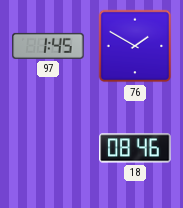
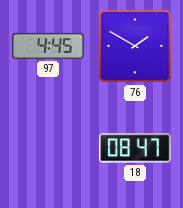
97: 1:45 -> 4:45
18: 08:46 -> 08:47
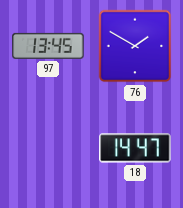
97: 4:45 -> 13:45
18: 08:47 -> 14:47
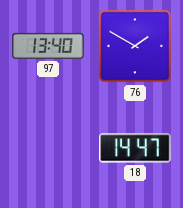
97: 13:45 -> 13:40
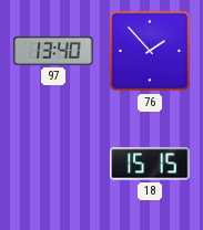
76: 1:50 -> 1:53
18: 14:47 -> 15:15
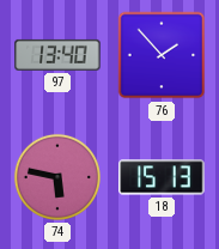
74: none -> 5:47
18: 15:15 -> 15:13
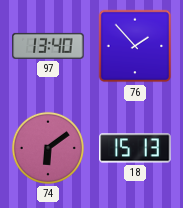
74: 5:47 -> 6:09
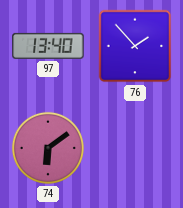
18: 15:13 -> none
